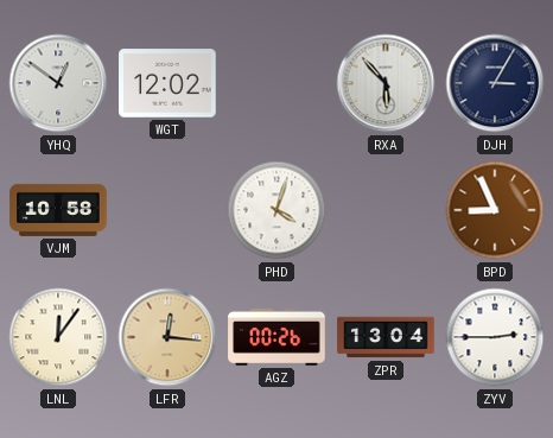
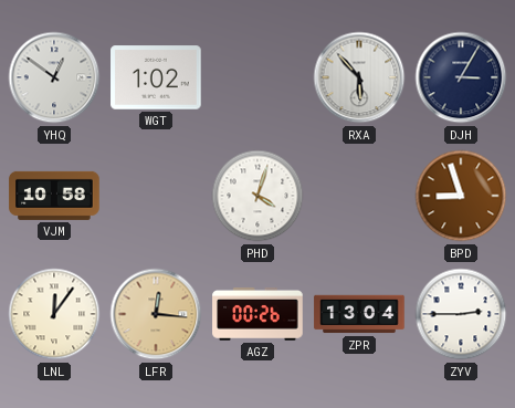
WGT: 12:02 -> 1:02
BPD: 8:56 -> 8:57
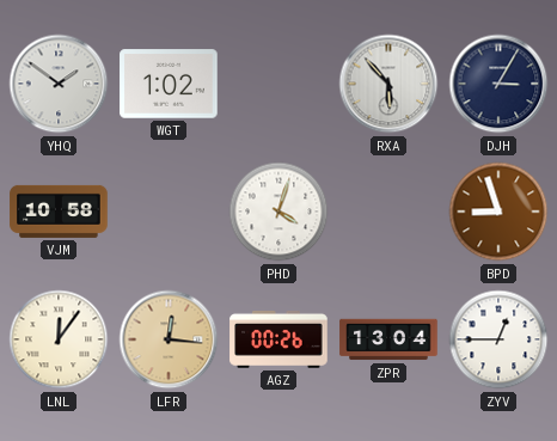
YHQ: 12:51 -> 1:51
ZYV: 2:45 -> 12:45
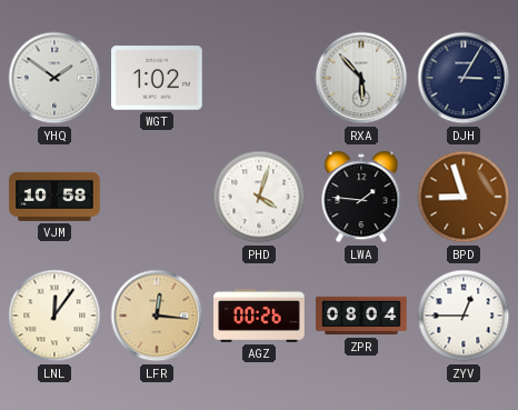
LWA: none -> 1:46
ZPR: 13:04 -> 08:04
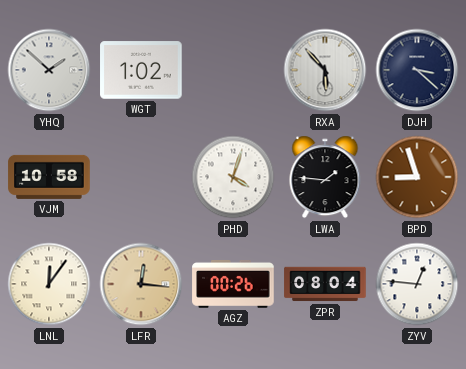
YHQ: 1:51 -> 1:52
DJH: 3:05 -> 3:22
ZYV: 12:45 -> 12:46
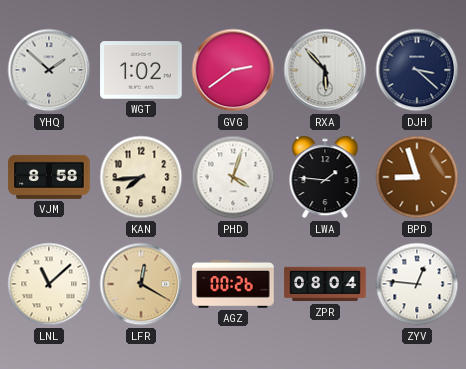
GVG: none -> 2:39
VJM: 10:58 -> 8:58
KAN: none -> 7:44
LNL: 12:06 -> 11:08
LFR: 12:16 -> 12:20
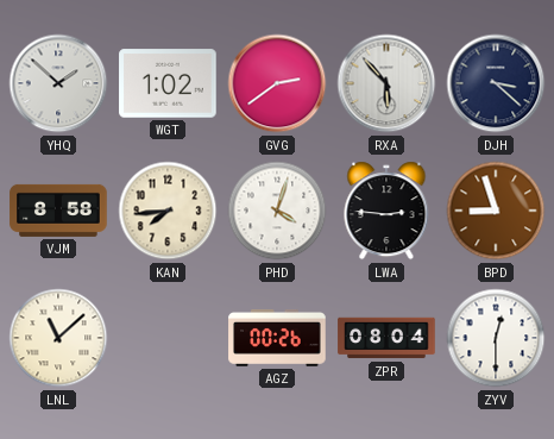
LWA: 1:46 -> 2:46
LFR: 12:20 -> none
ZYV: 12:46 -> 12:30
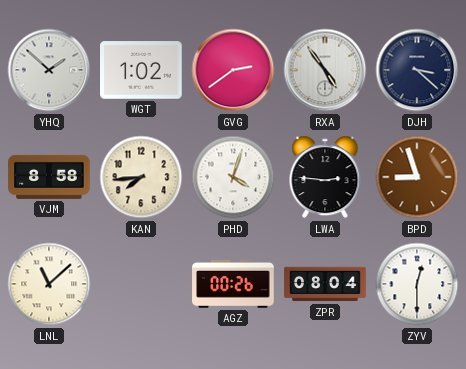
RXA: 5:53 -> 4:54
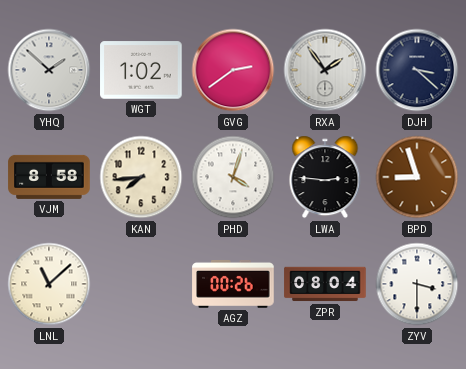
RXA: 4:54 -> 1:54
ZYV: 12:30 -> 3:30
